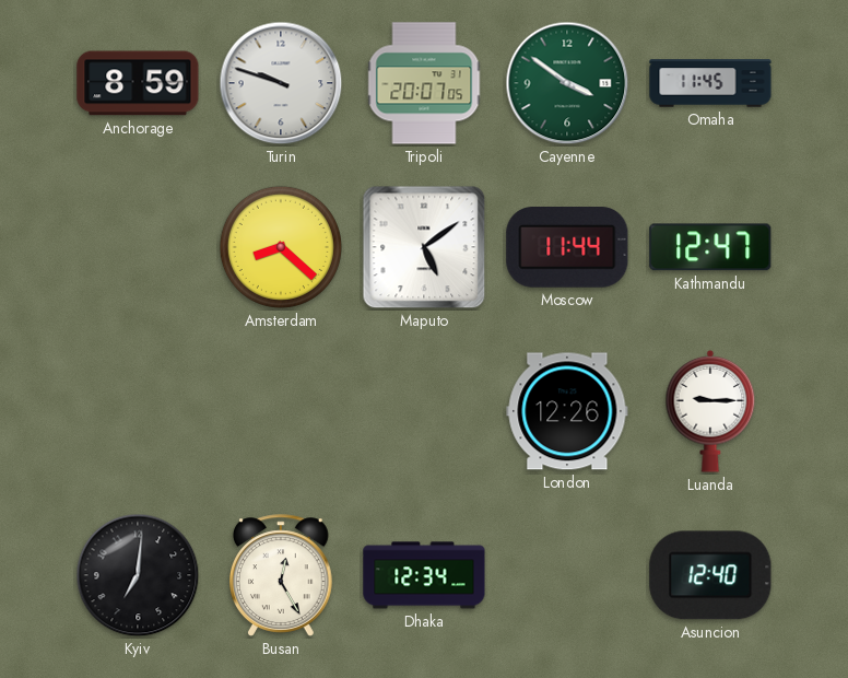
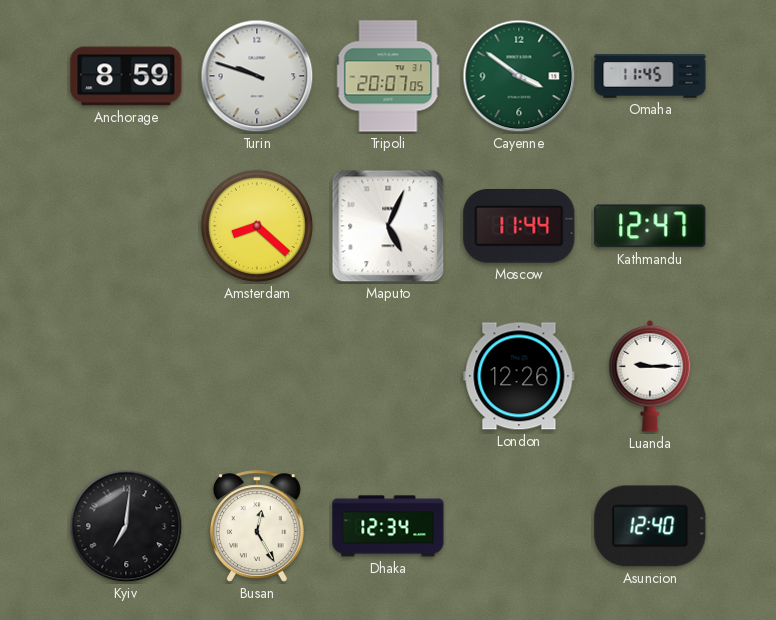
Maputo: 5:09 -> 5:04
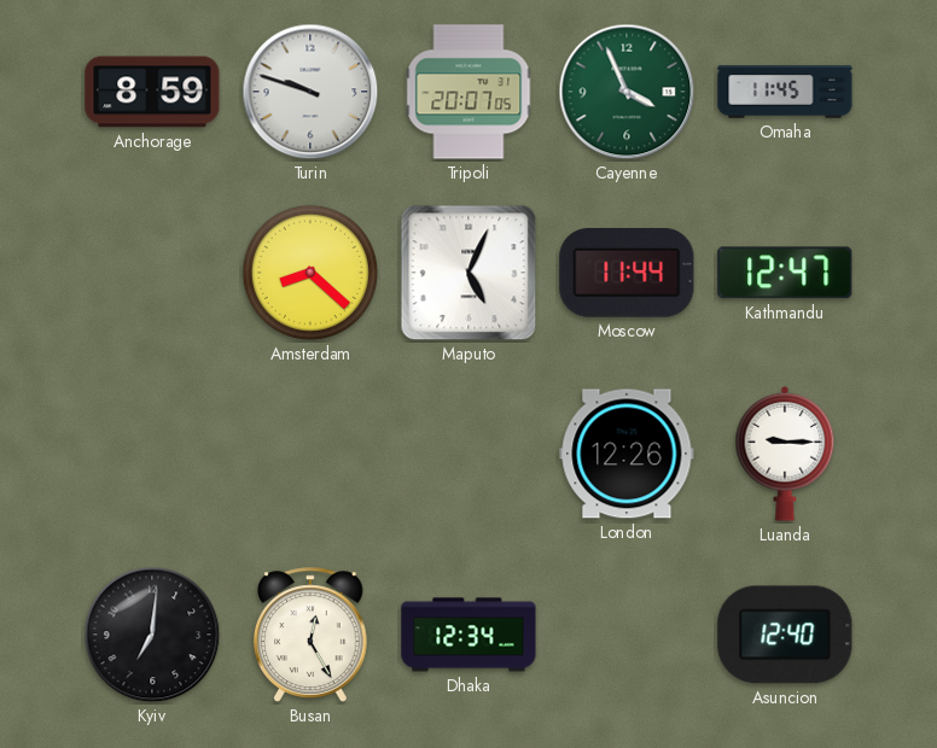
Cayenne: 3:51 -> 3:56
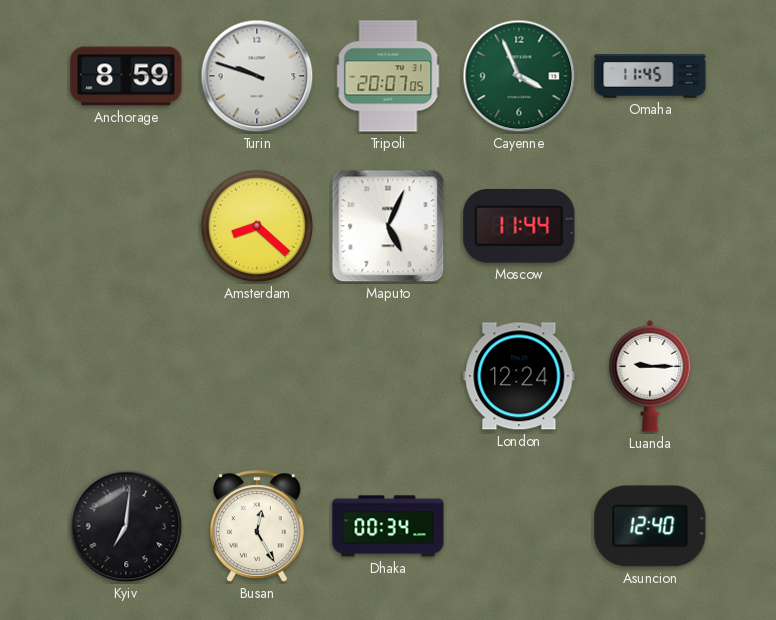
Kathmandu: 12:47 -> none
London: 12:26 -> 12:24
Dhaka: 12:34 -> 00:34
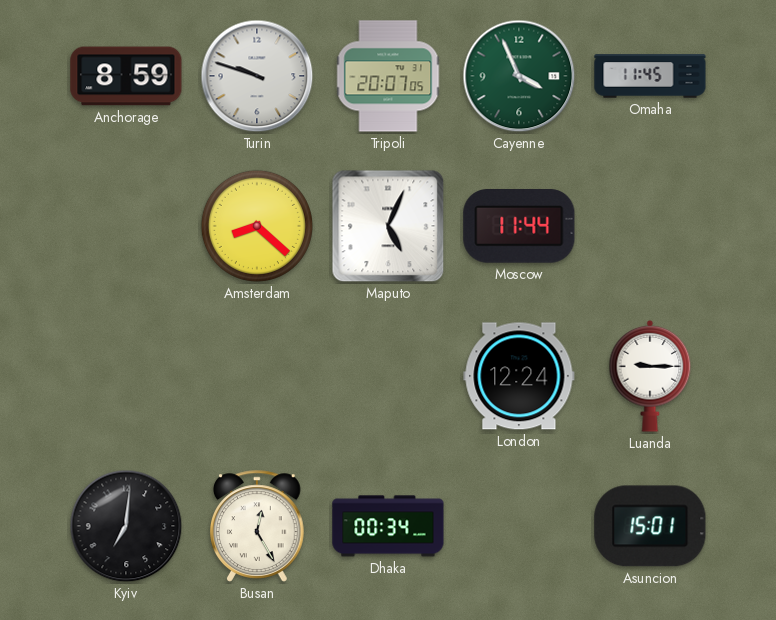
Asuncion: 12:40 -> 15:01
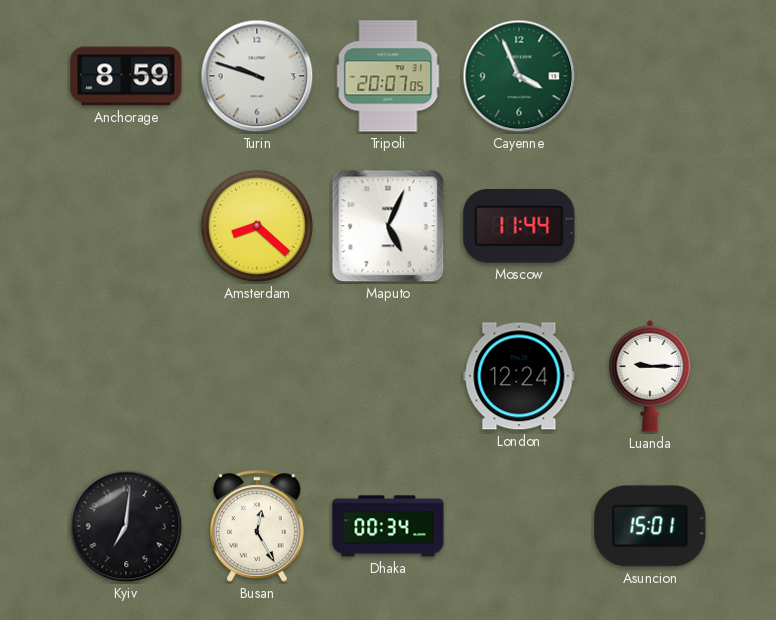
Omaha: 11:45 -> none
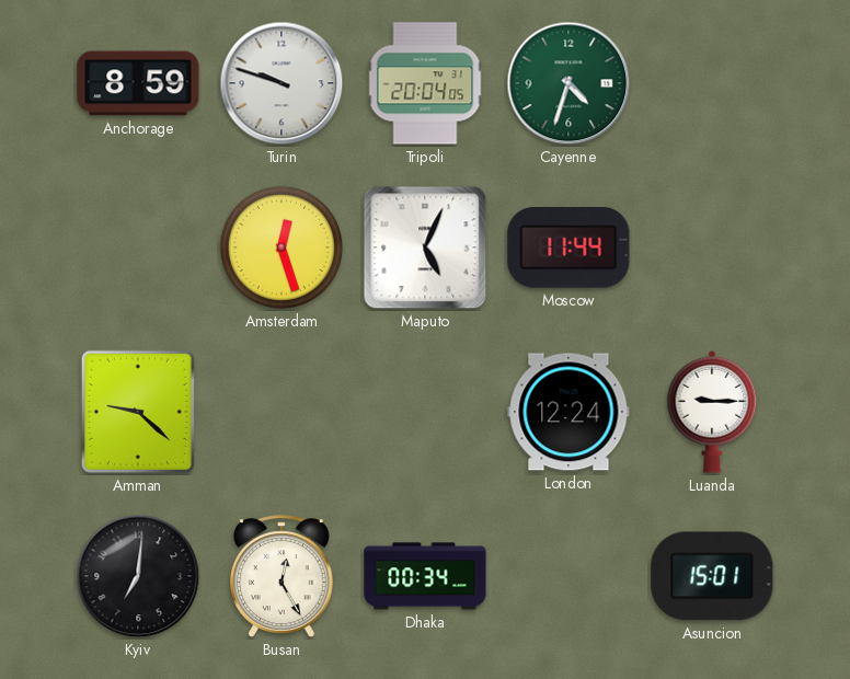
Tripoli: 20:07 -> 20:04
Cayenne: 3:56 -> 4:33
Amsterdam: 8:22 -> 12:27
Amman: none -> 9:22
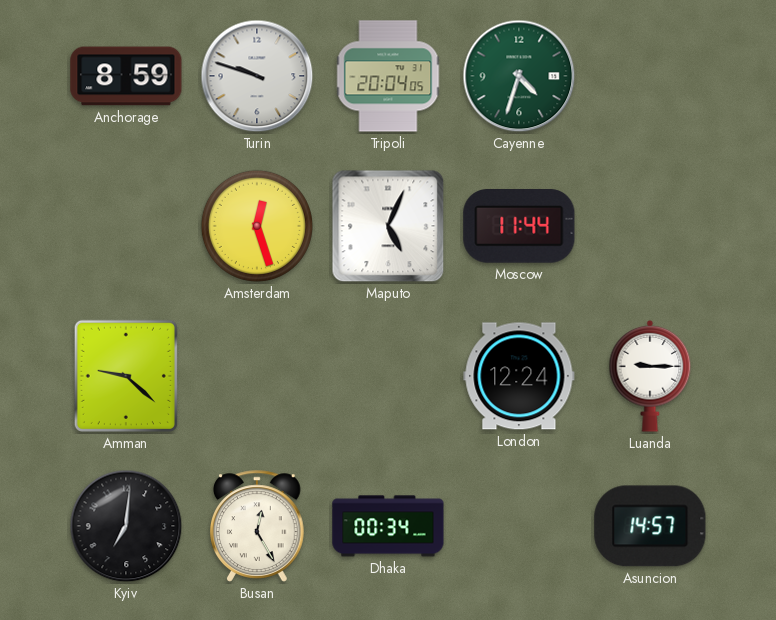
Asuncion: 15:01 -> 14:57
